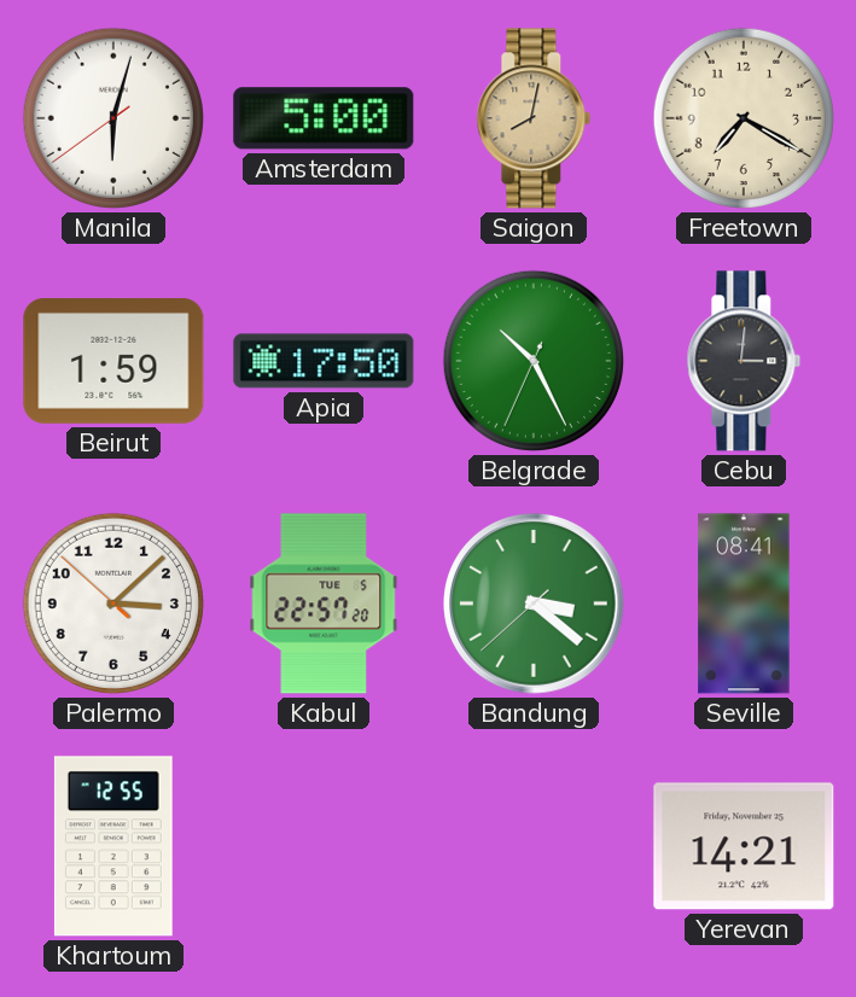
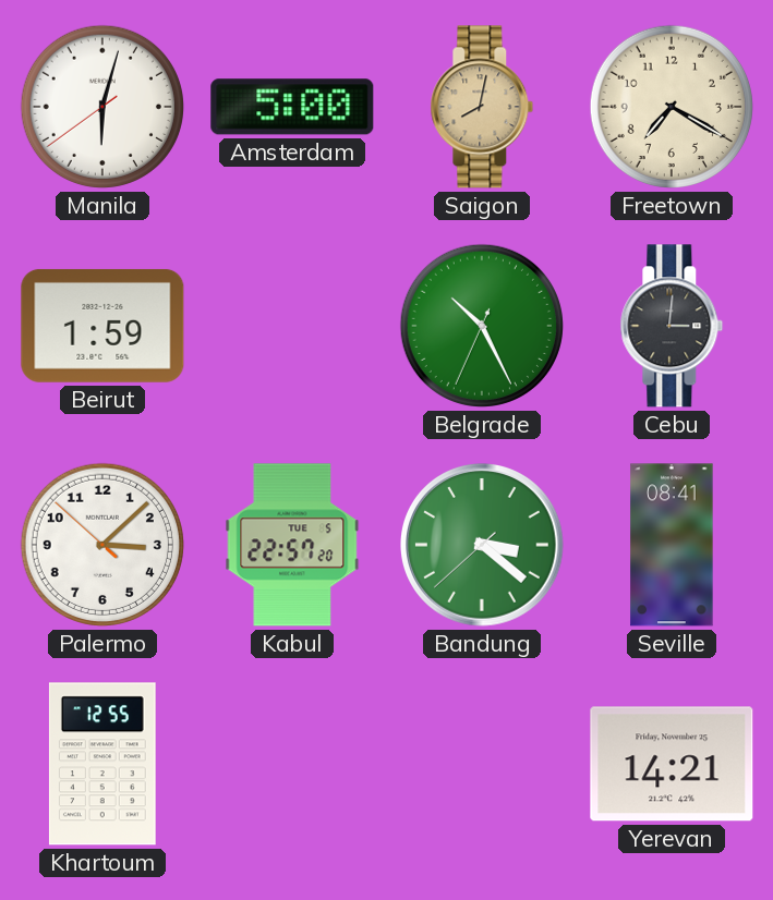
Apia: 17:50 -> none
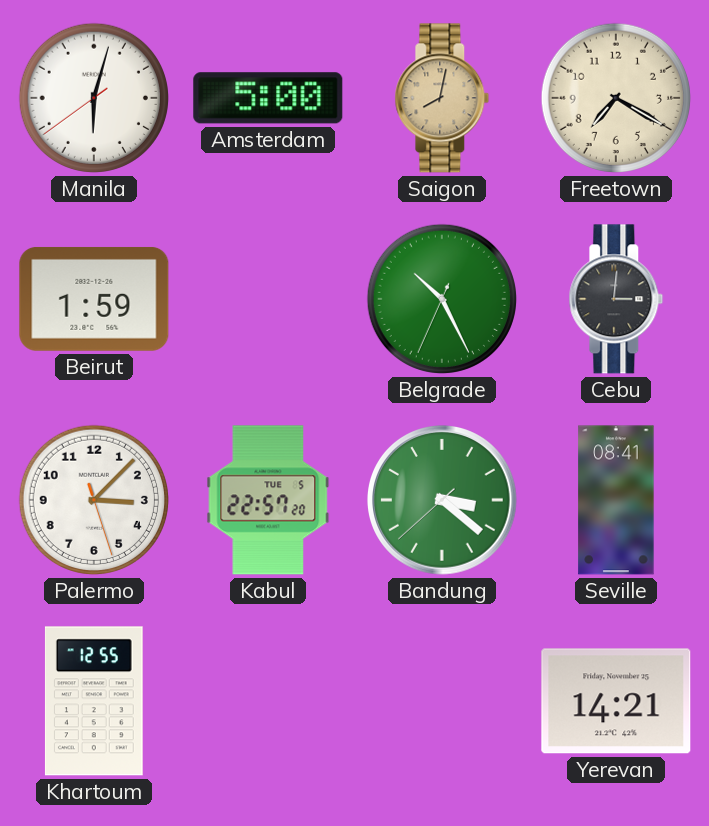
Palermo: 3:07:52 -> 3:07:27
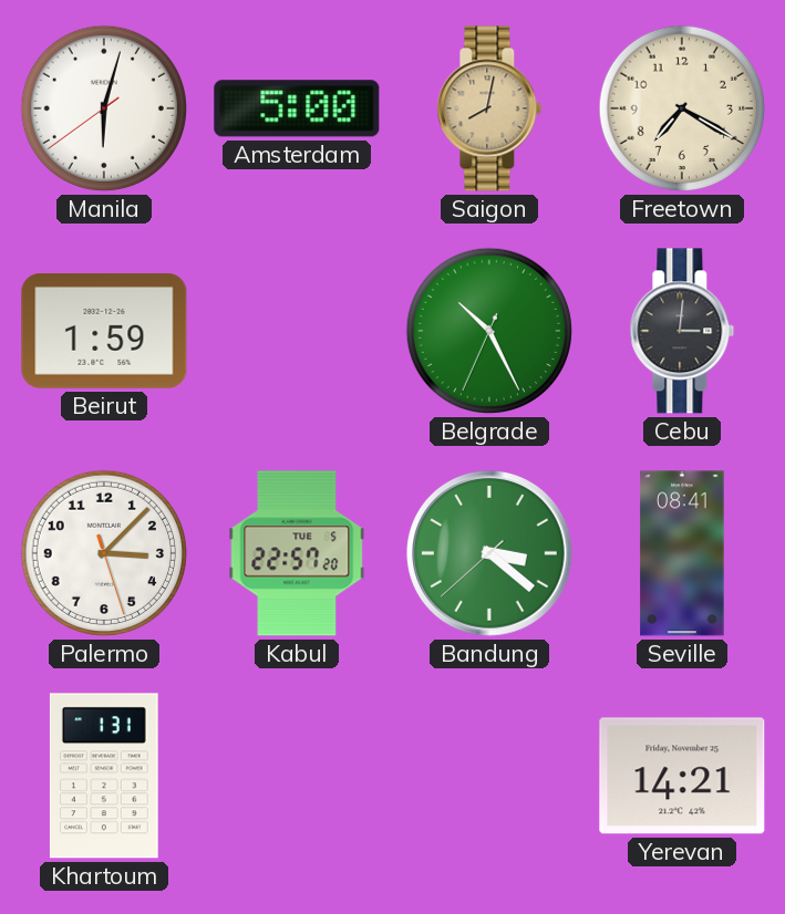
Khartoum: 12:55 -> 1:31
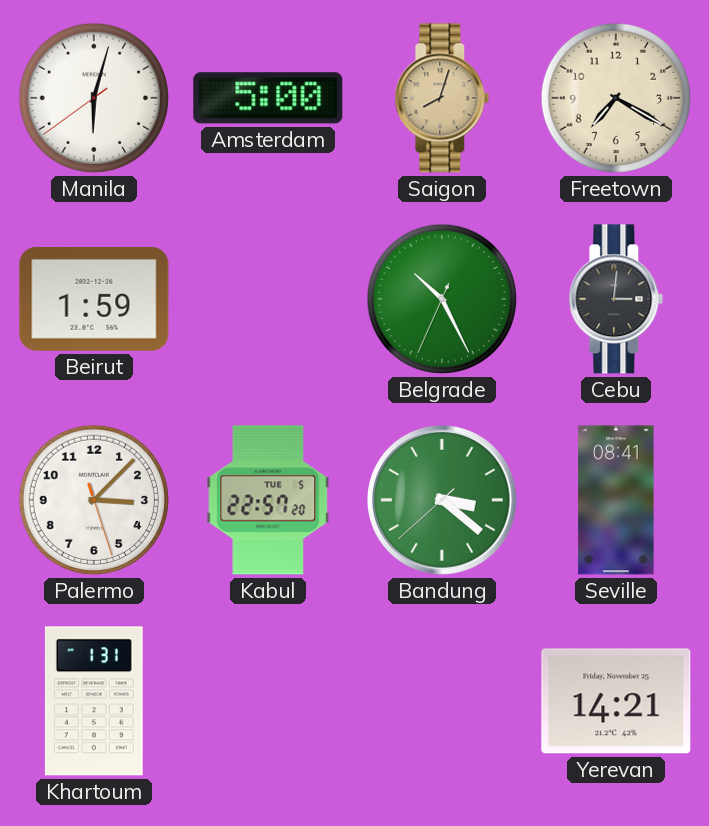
Saigon: 8:02 -> 8:03
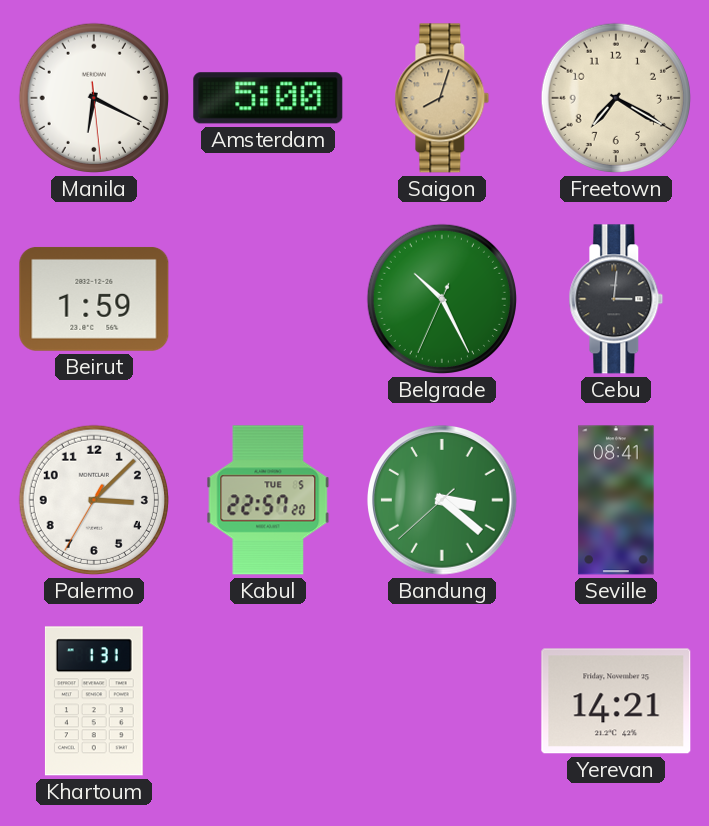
Manila: 6:02 -> 6:19
Palermo: 3:07:27 -> 3:07:35
